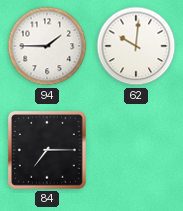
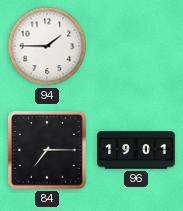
62: 10:01 -> none
96: none -> 19:01
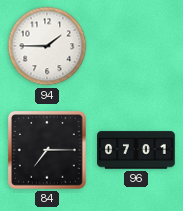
96: 19:01 -> 07:01
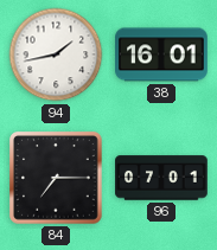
94: 1:45 -> 1:43
38: none -> 16:01
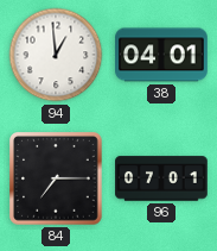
94: 1:43 -> 12:59
38: 16:01 -> 04:01
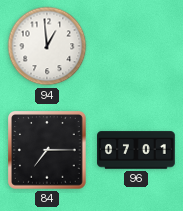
38: 04:01 -> none
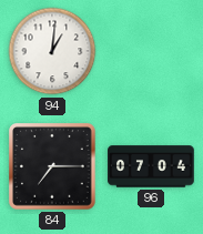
94: 12:59 -> 1:01
96: 07:01 -> 07:04
